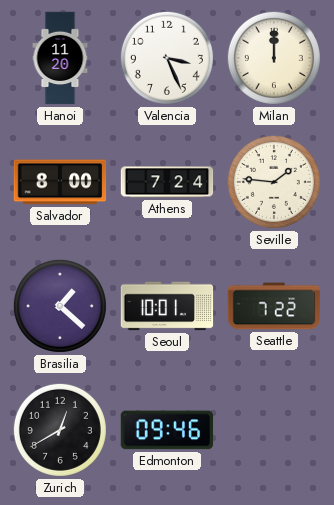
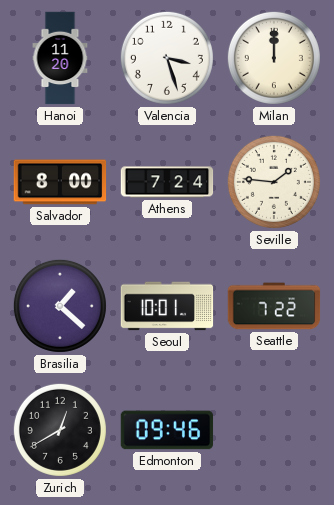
Valencia: 3:26 -> 3:27
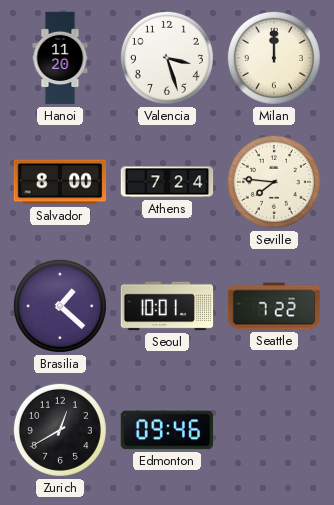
Seville: 1:46 -> 7:46
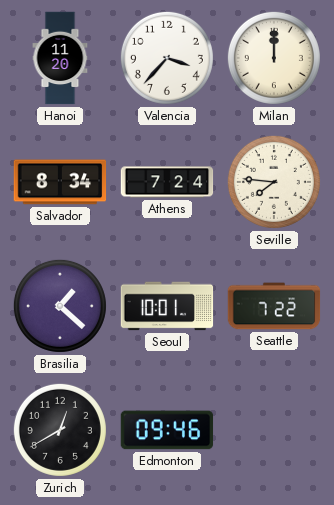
Valencia: 3:27 -> 3:37
Salvador: 8:00 -> 8:34
